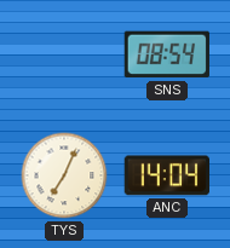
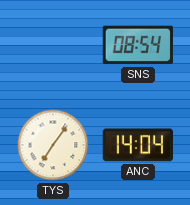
TYS: 7:04 -> 7:06
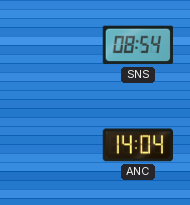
TYS: 7:06 -> none
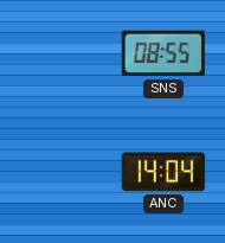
SNS: 08:54 -> 08:55
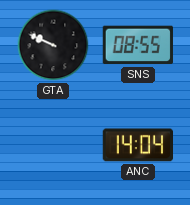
GTA: none -> 9:49
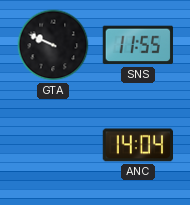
SNS: 08:55 -> 11:55
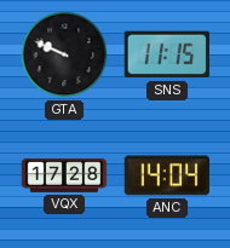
SNS: 11:55 -> 11:15
VQX: none -> 17:28
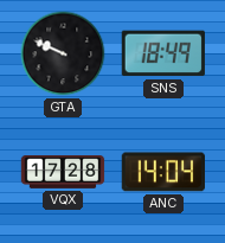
SNS: 11:15 -> 18:49
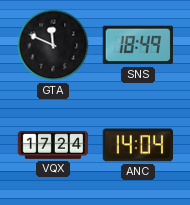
GTA: 9:49 -> 11:49
VQX: 17:28 -> 17:24
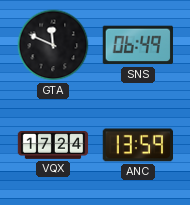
SNS: 18:49 -> 06:49
ANC: 14:04 -> 13:59
